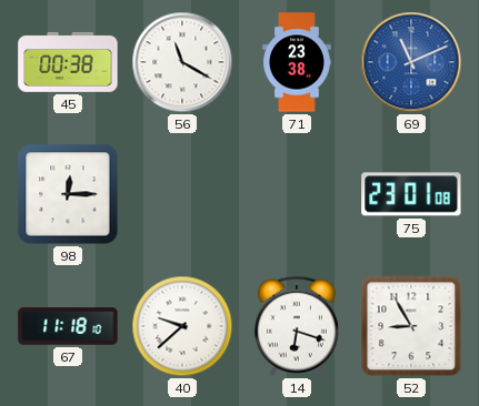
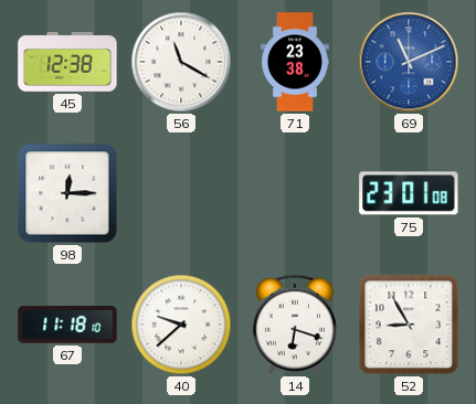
45: 00:38 -> 12:38
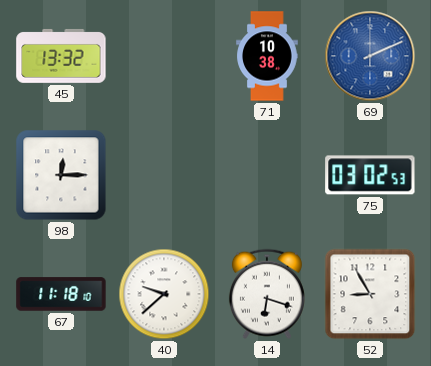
45: 12:38 -> 13:32
56: 11:20 -> none
71: 23:38 -> 10:38
69: 11:11 -> 2:11
75: 23:01 -> 03:02
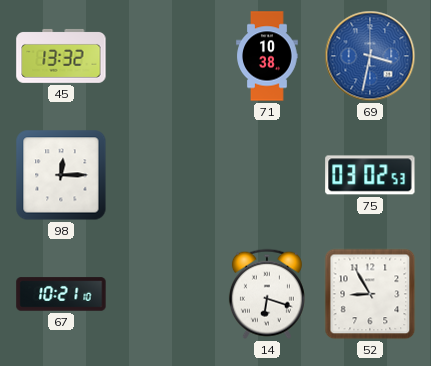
69: 2:11 -> 3:32
67: 11:18 -> 10:21
40: 9:38 -> none
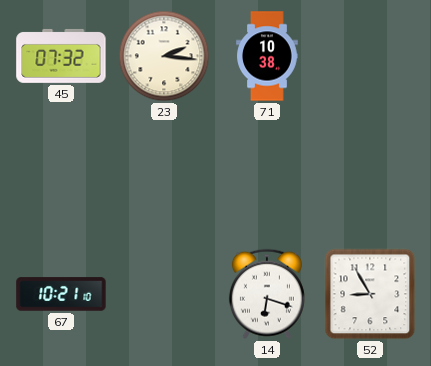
45: 13:32 -> 07:32
23: none -> 2:16
69: 3:32 -> none
98: 12:15 -> none
75: 03:02 -> none
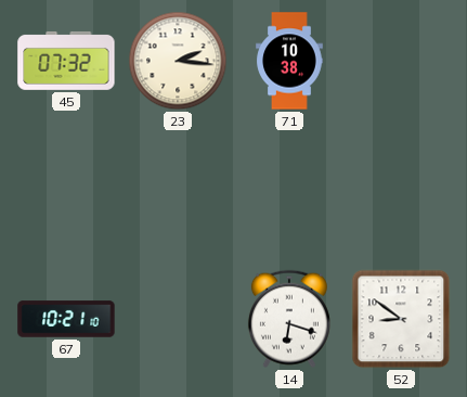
52: 8:55 -> 8:51
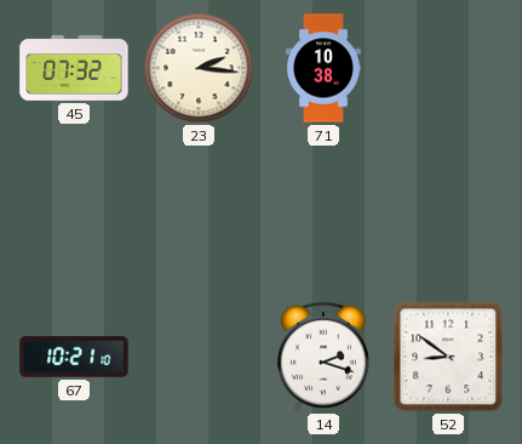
14: 6:18 -> 2:18
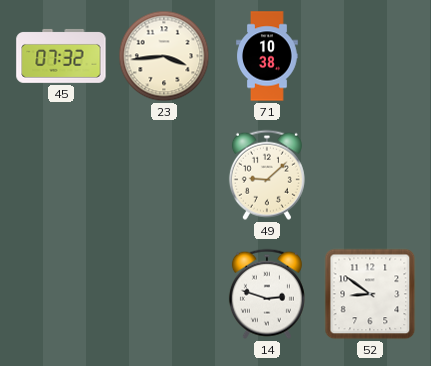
23: 2:16 -> 3:44
49: none -> 9:08
67: 10:21 -> none
14: 2:18 -> 2:48
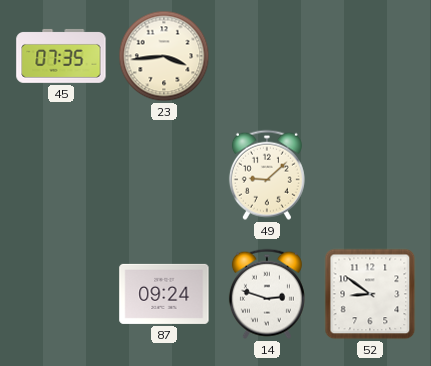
45: 07:32 -> 07:35
71: 10:38 -> none
87: none -> 09:24
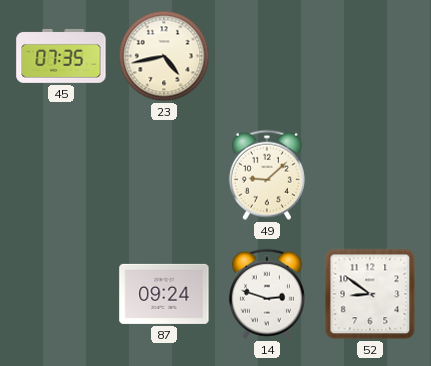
23: 3:44 -> 4:43
